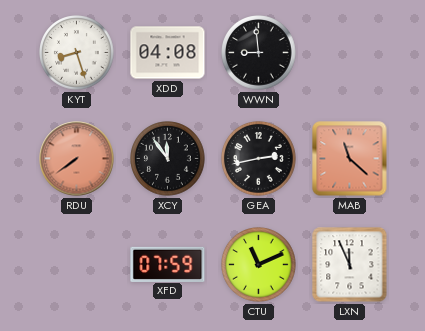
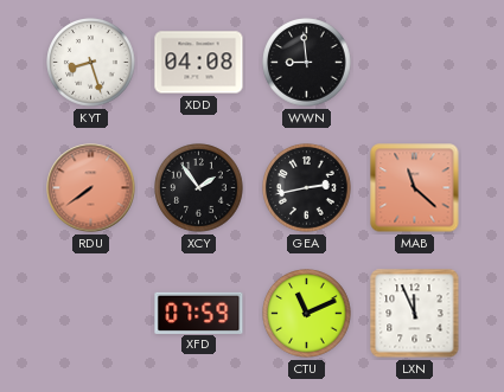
XCY: 11:54 -> 1:54
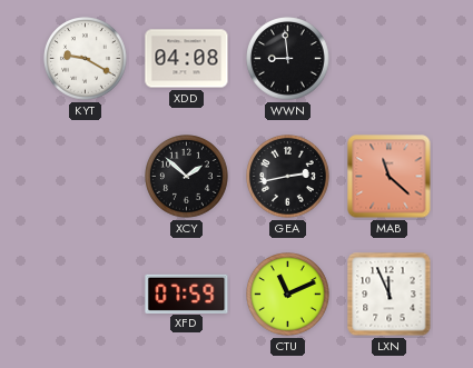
KYT: 8:27 -> 9:20
RDU: 7:39 -> none
XCY: 1:54 -> 1:52
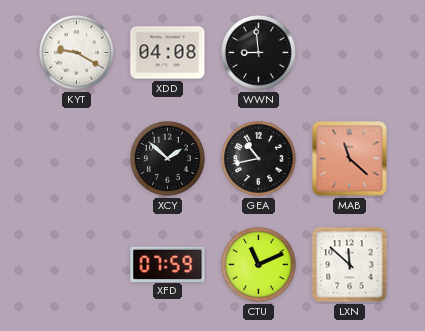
GEA: 2:43 -> 10:43
LXN: 11:56 -> 11:52
